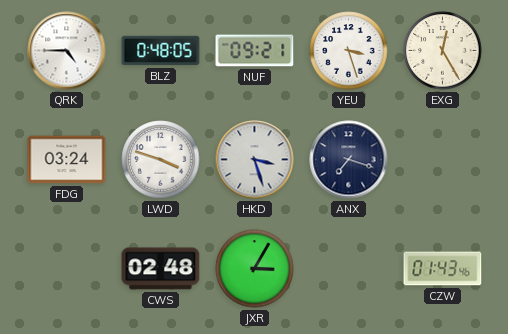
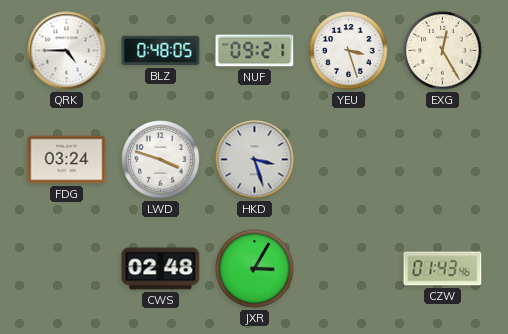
ANX: 7:18 -> none
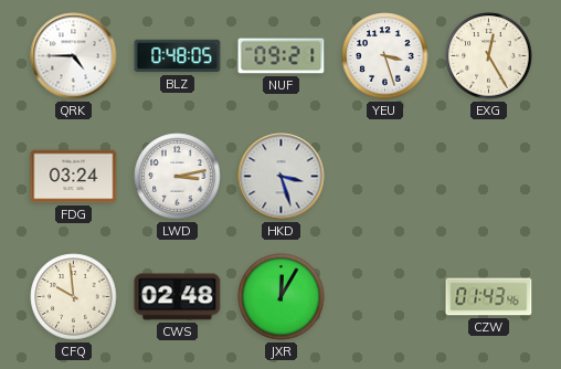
LWD: 3:48 -> 3:13
CFQ: none -> 9:59
JXR: 3:05 -> 12:05
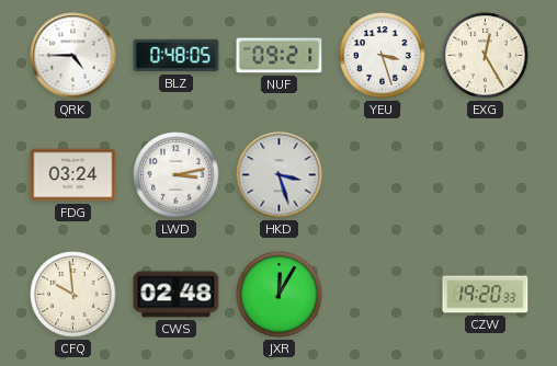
CZW: 01:43 -> 19:20
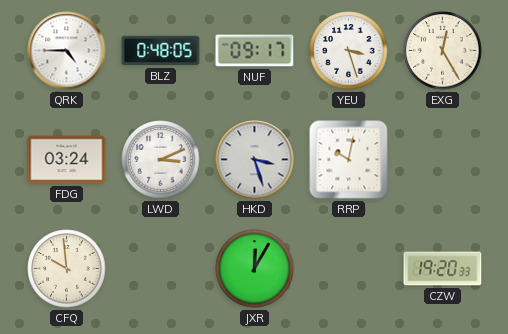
NUF: 09:21 -> 09:17
LWD: 3:13 -> 3:11
RRP: none -> 10:02
CWS: 02:48 -> none
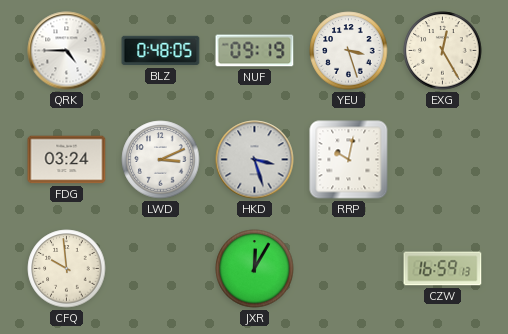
NUF: 09:17 -> 09:19
CZW: 19:20 -> 16:59
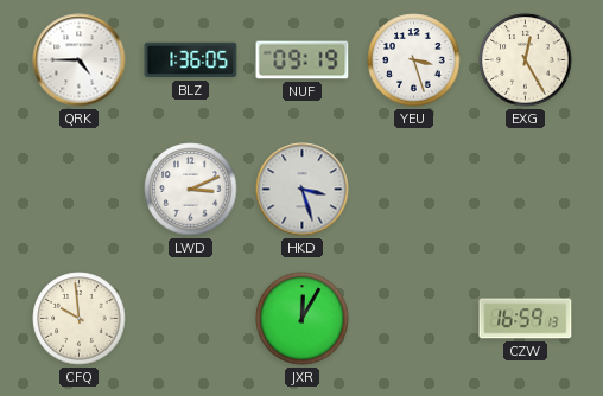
BLZ: 0:48 -> 1:36
FDG: 03:24 -> none
RRP: 10:02 -> none
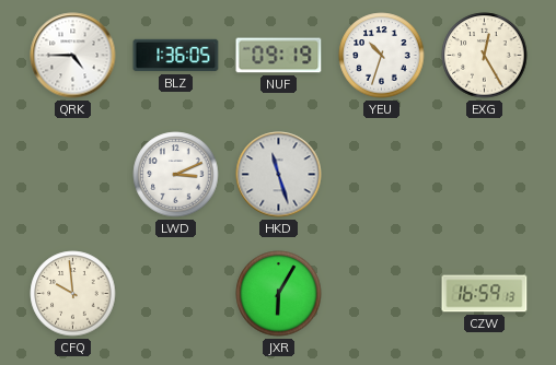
YEU: 3:27 -> 10:33
HKD: 3:27 -> 11:27
JXR: 12:05 -> 6:05
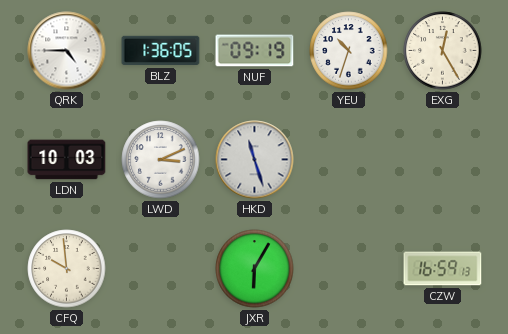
LDN: none -> 10:03
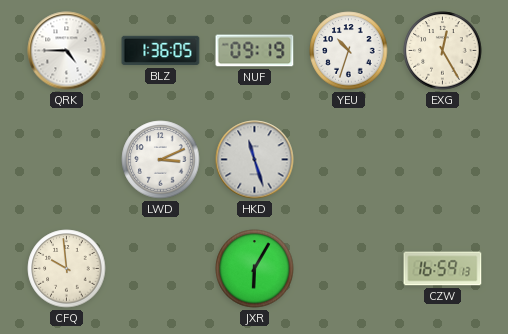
LDN: 10:03 -> none
